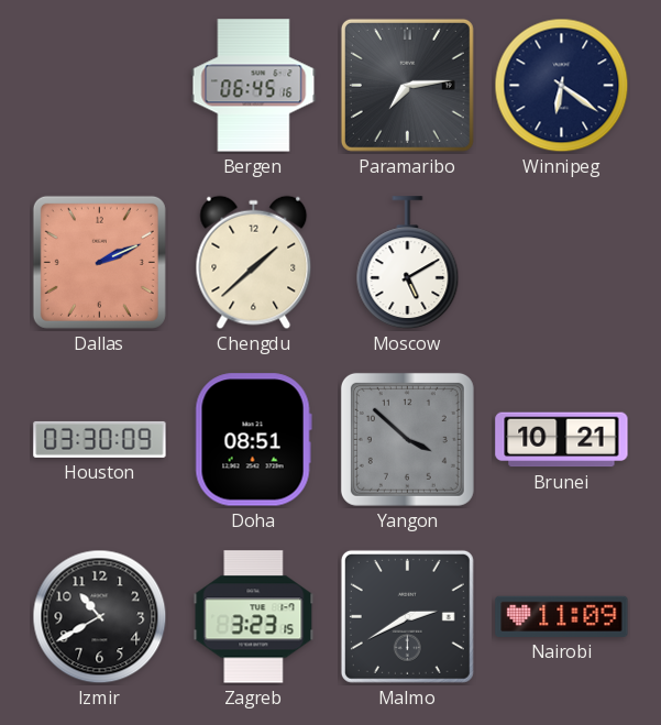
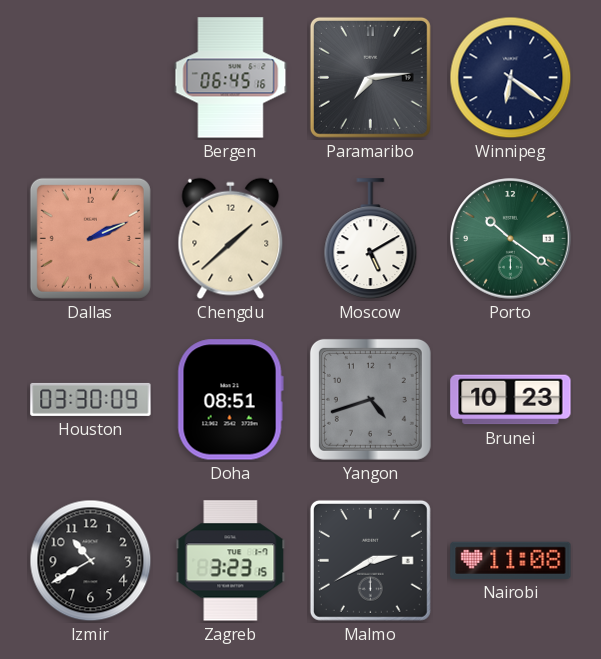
Porto: none -> 10:21
Yangon: 3:52 -> 4:42
Brunei: 10:21 -> 10:23
Nairobi: 11:09 -> 11:08
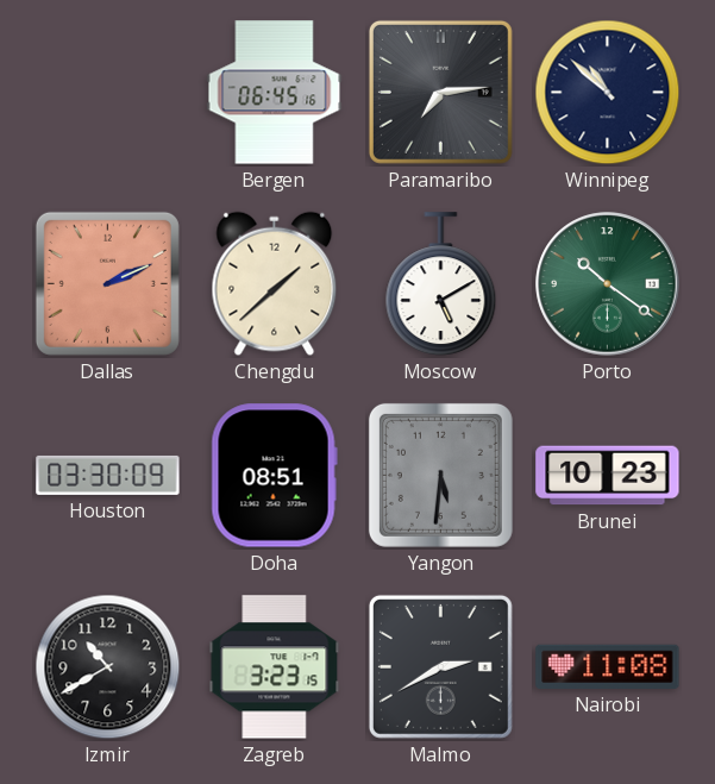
Winnipeg: 6:21 -> 10:52
Yangon: 4:42 -> 5:31
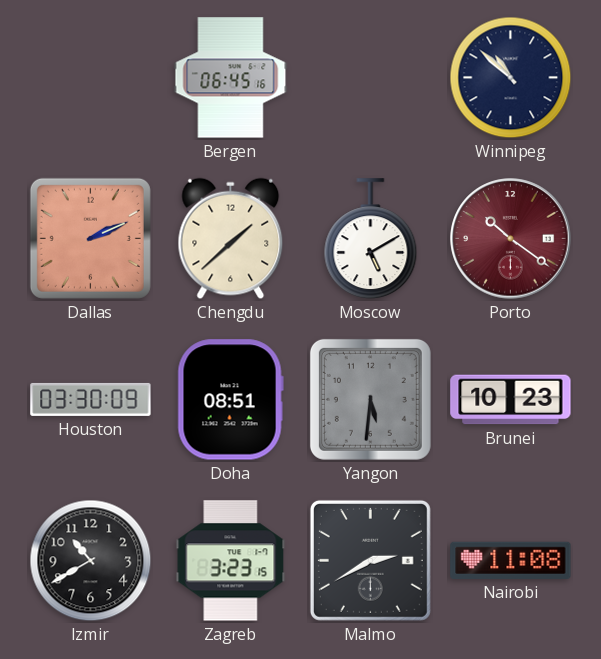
Paramaribo: 7:14 -> none
Porto dial: green -> burgundy
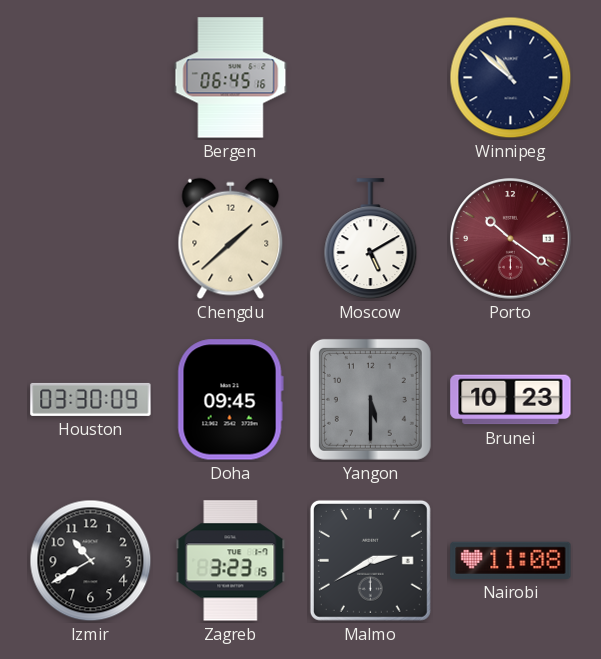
Dallas: 2:11 -> none
Doha: 08:51 -> 09:45
Yangon: 5:31 -> 5:30
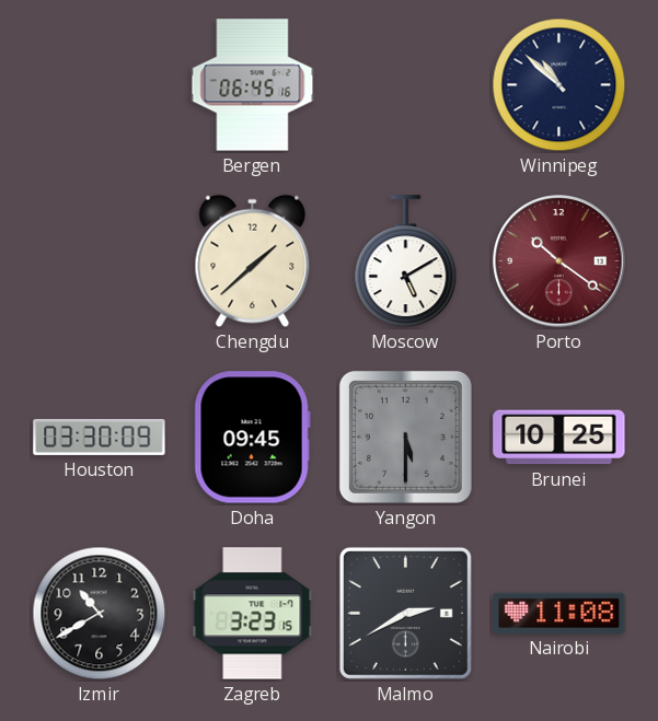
Brunei: 10:23 -> 10:25
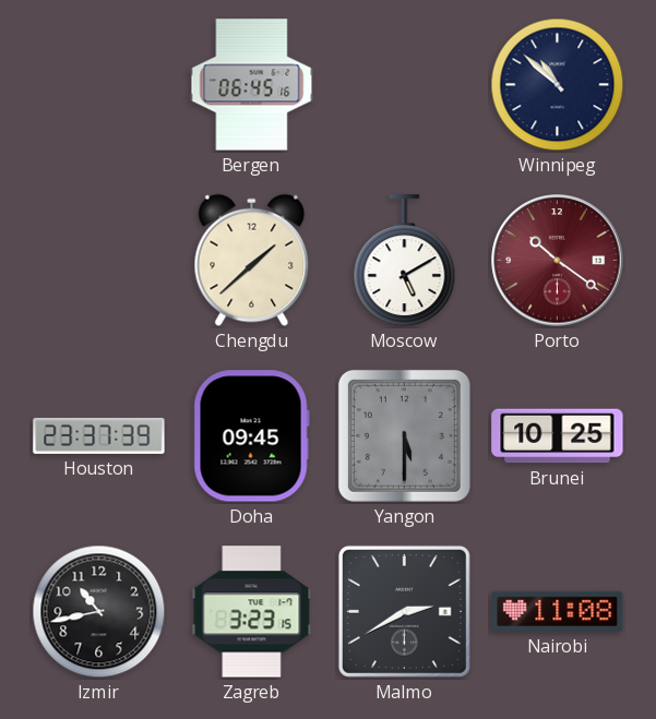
Houston: 03:30 -> 23:37
Izmir: 10:40 -> 10:43
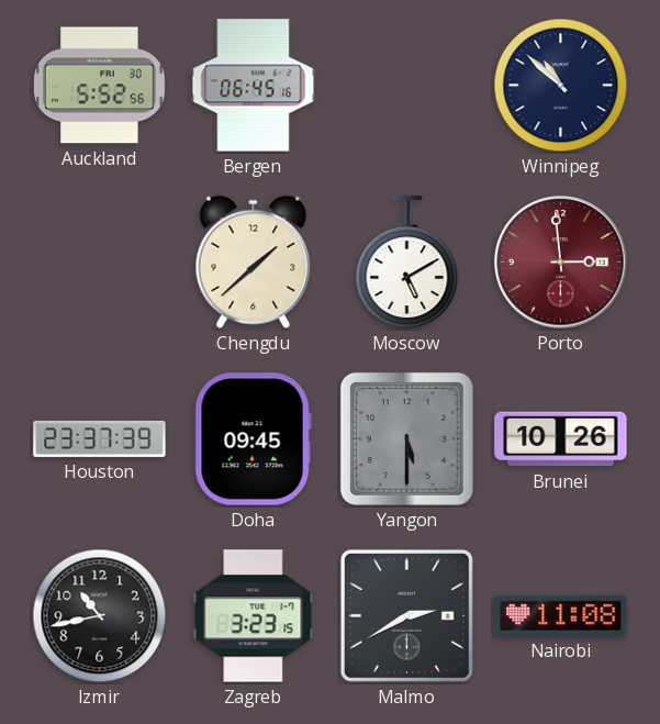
Auckland: none -> 5:52
Porto: 10:21 -> 2:59
Brunei: 10:25 -> 10:26
